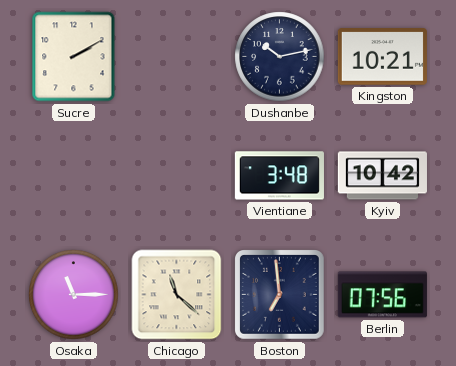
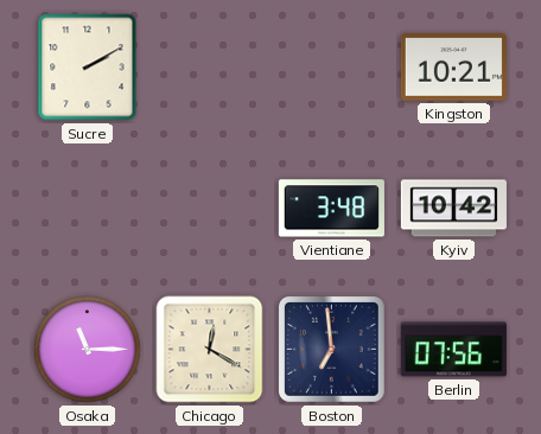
Dushanbe: 10:13 -> none
Chicago: 11:22 -> 12:20
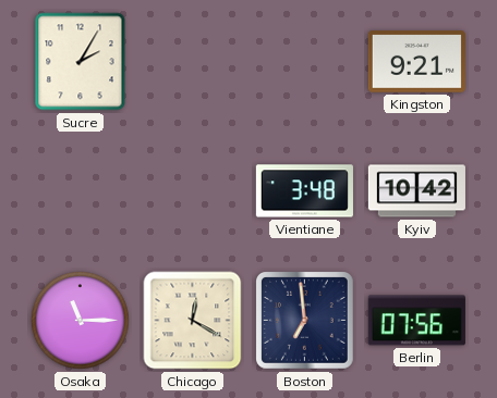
Sucre: 2:10 -> 2:05
Kingston: 10:21 -> 9:21
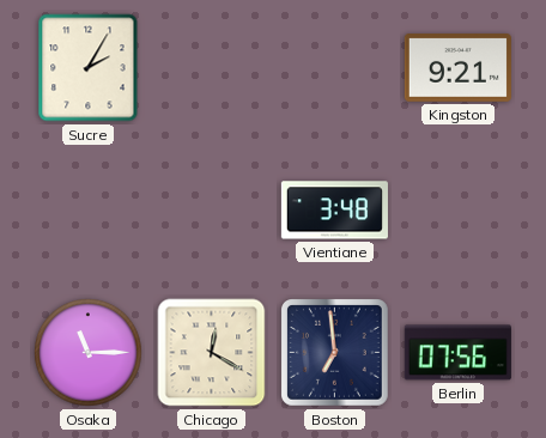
Kyiv: 10:42 -> none
